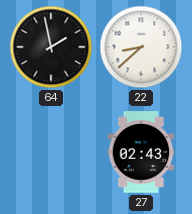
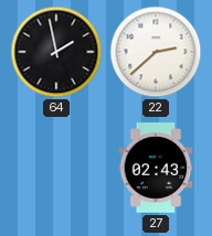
22: 8:38 -> 2:38
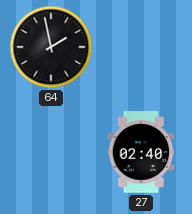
22: 2:38 -> none
27: 02:43 -> 02:40
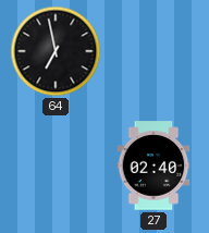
64: 1:58 -> 6:58
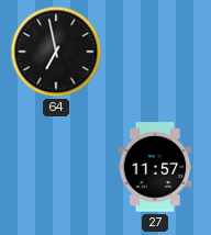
27: 02:40 -> 11:57
